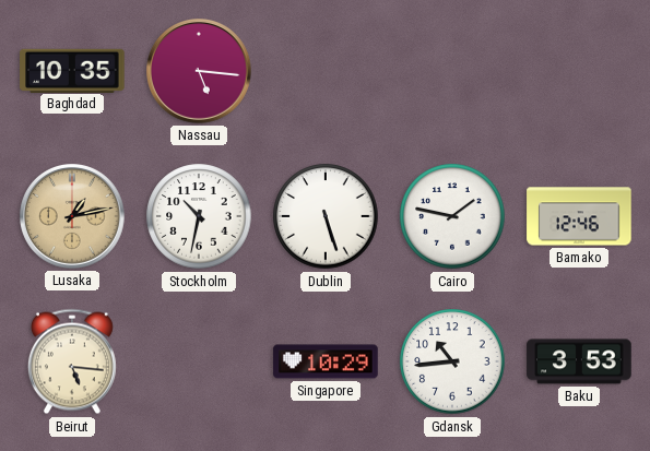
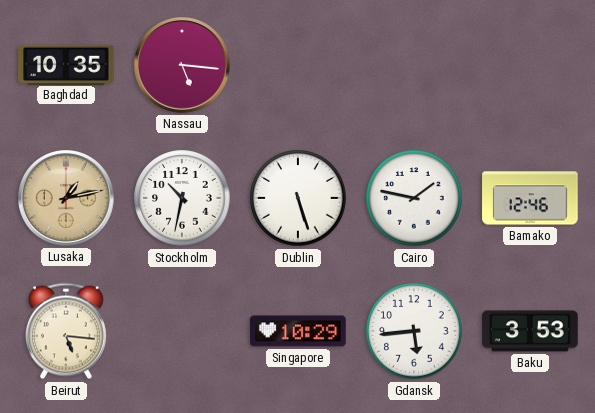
Gdansk: 10:44 -> 5:44
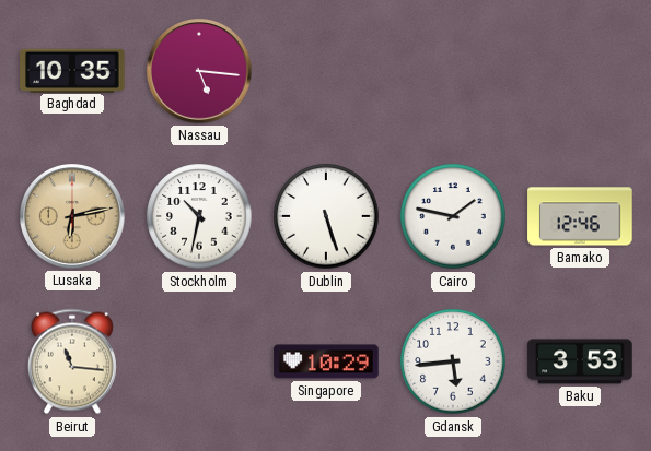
Lusaka: 1:13 -> 6:13
Beirut: 5:16 -> 11:16
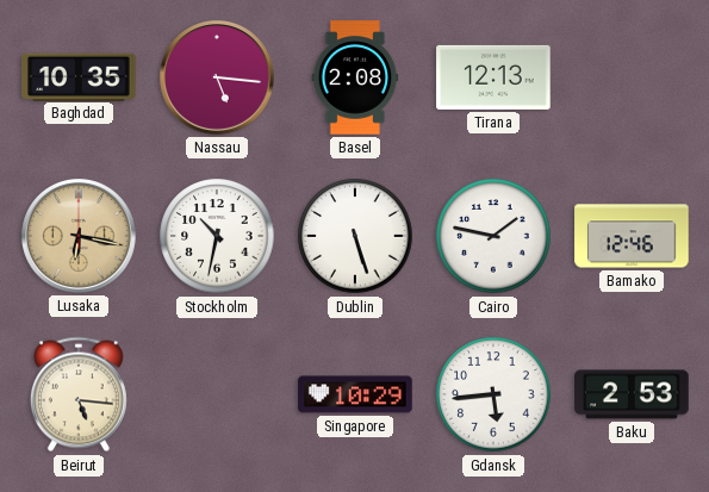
Basel: none -> 2:08
Tirana: none -> 12:13
Lusaka: 6:13 -> 6:17
Beirut: 11:16 -> 5:16
Baku: 3:53 -> 2:53
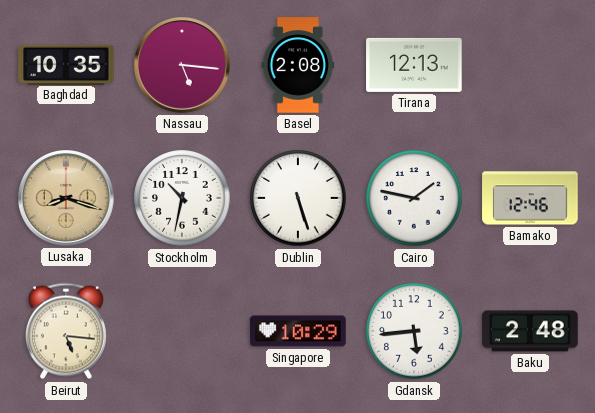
Lusaka: 6:17 -> 8:18
Baku: 2:53 -> 2:48
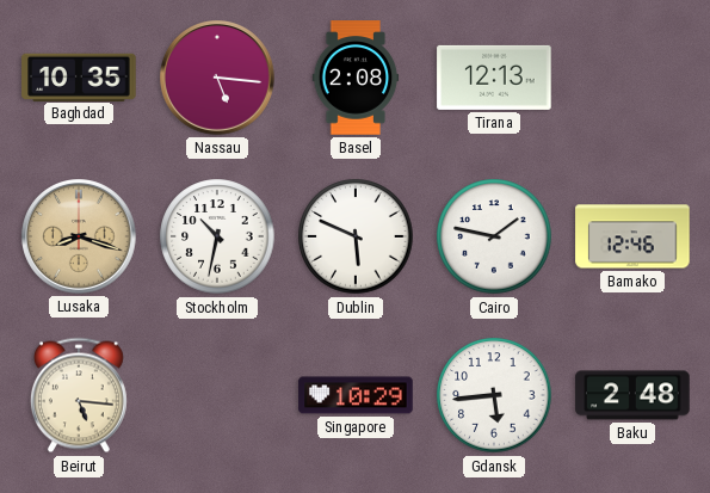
Dublin: 5:27 -> 5:49
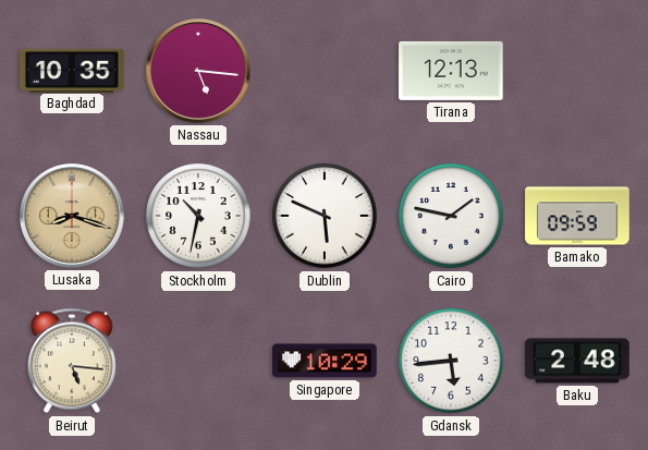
Basel: 2:08 -> none
Bamako: 12:46 -> 09:59
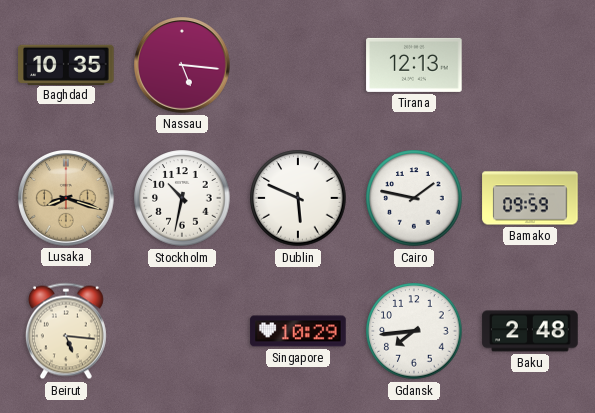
Gdansk: 5:44 -> 7:44
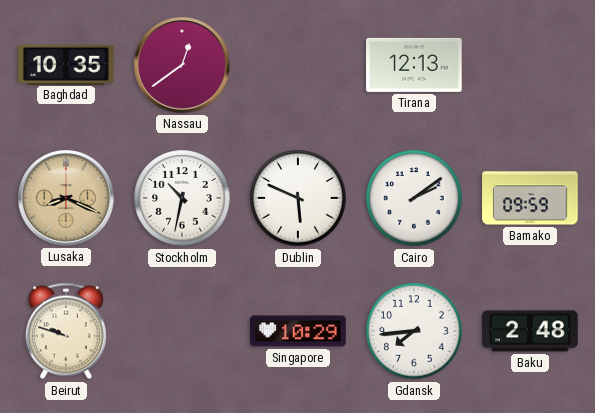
Nassau: 5:16 -> 12:39
Lusaka: 8:18 -> 8:19
Cairo: 1:47 -> 2:09
Beirut: 5:16 -> 9:48
